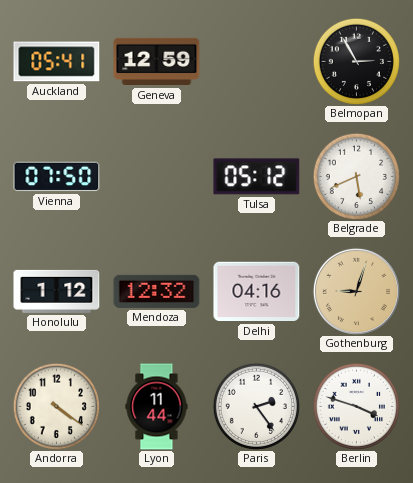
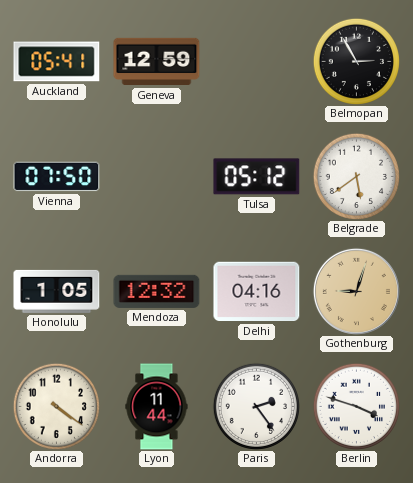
Belgrade: 5:41 -> 5:39
Honolulu: 1:12 -> 1:05
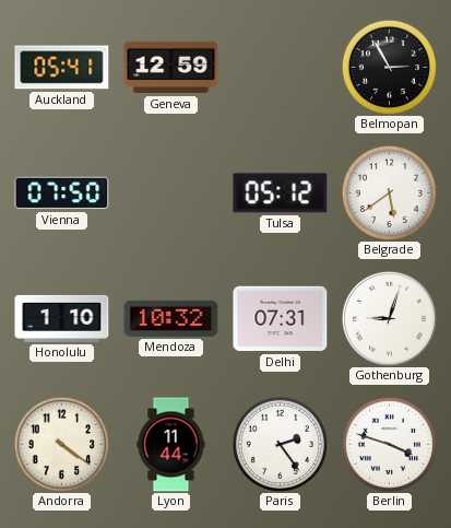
Honolulu: 1:05 -> 1:10
Mendoza: 12:32 -> 10:32
Delhi: 04:16 -> 07:31
Gothenburg dial: champagne -> white
